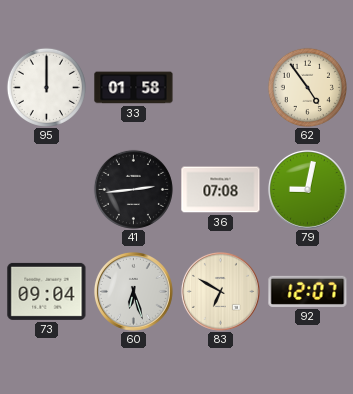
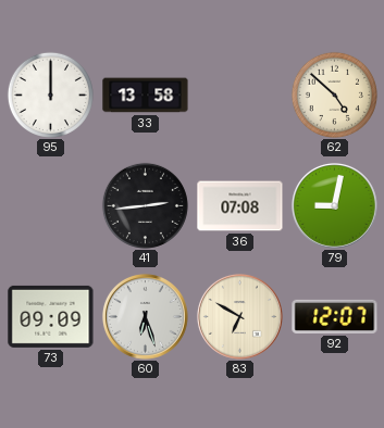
33: 01:58 -> 13:58
62: 4:54 -> 4:52
73: 09:04 -> 09:09
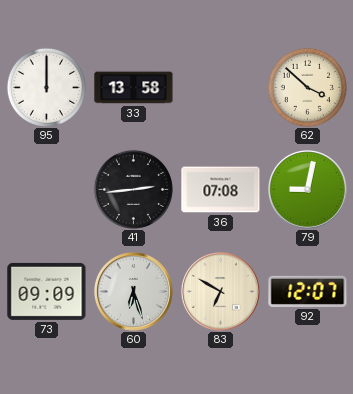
62: 4:52 -> 3:52
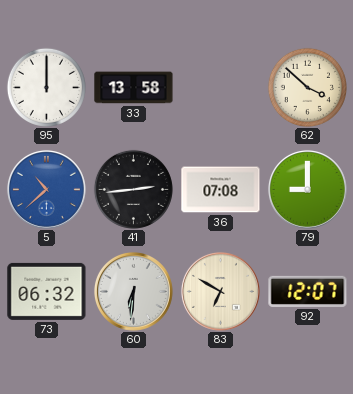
5: none -> 10:38
79: 9:02 -> 9:00
73: 09:09 -> 06:32
60: 6:27 -> 6:31
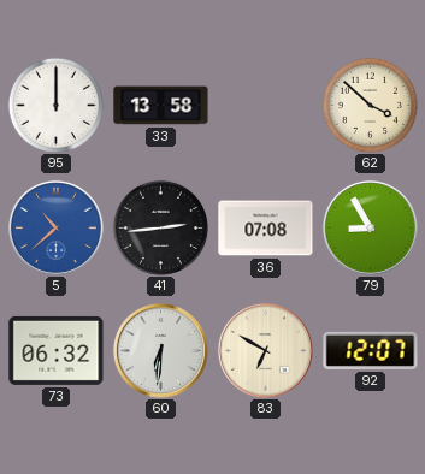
79: 9:00 -> 8:55
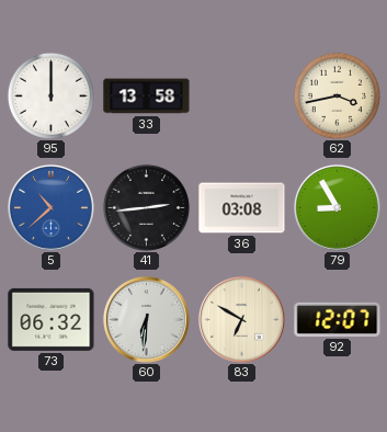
62: 3:52 -> 3:43
36: 07:08 -> 03:08
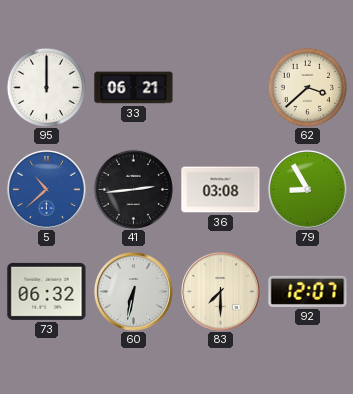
33: 13:58 -> 06:21
62: 3:43 -> 3:38
60: 6:31 -> 6:32
83: 6:50 -> 7:30
